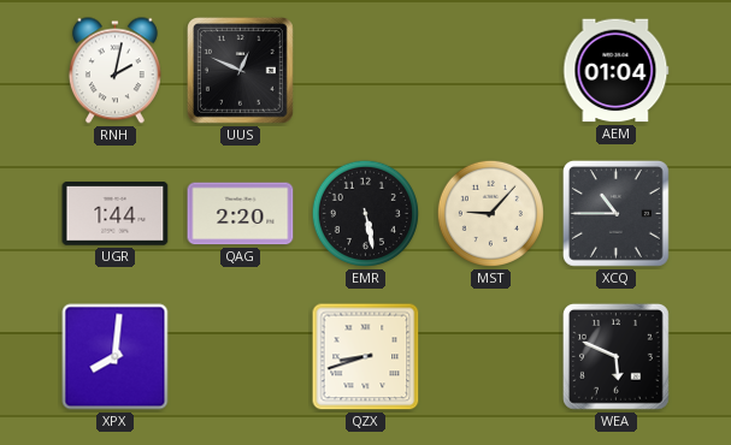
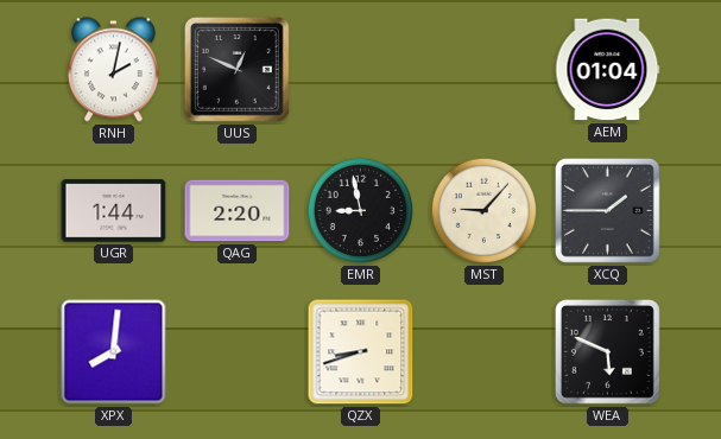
EMR: 5:28 -> 8:58
XCQ: 10:45 -> 1:45
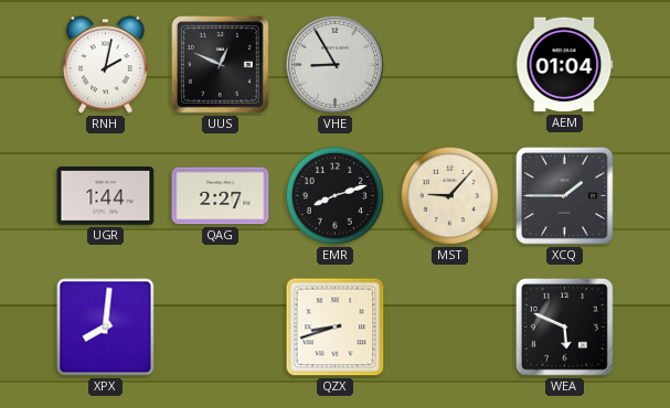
VHE: none -> 8:55
QAG: 2:20 -> 2:27
EMR: 8:58 -> 8:12
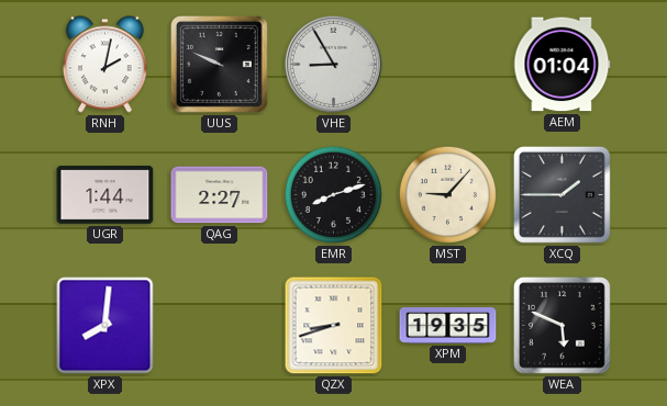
UUS: 12:49 -> 9:49
XPM: none -> 19:35
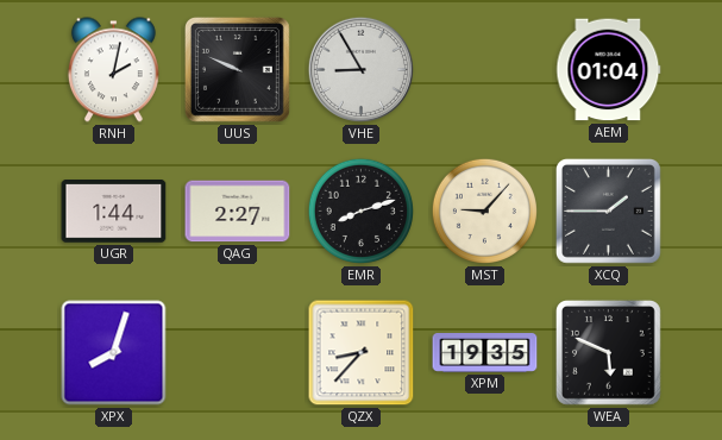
XPX: 8:01 -> 8:03
QZX: 8:42 -> 8:37
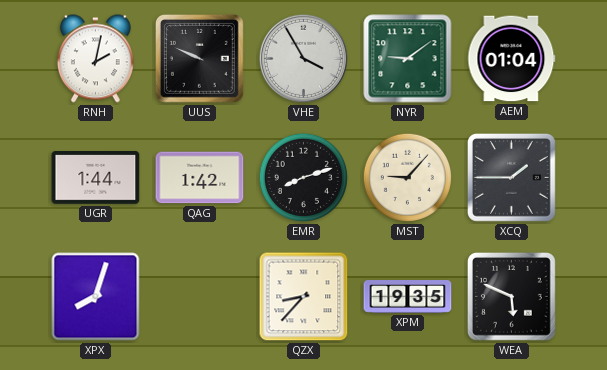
VHE: 8:55 -> 3:55
NYR: none -> 9:09
QAG: 2:27 -> 1:42
